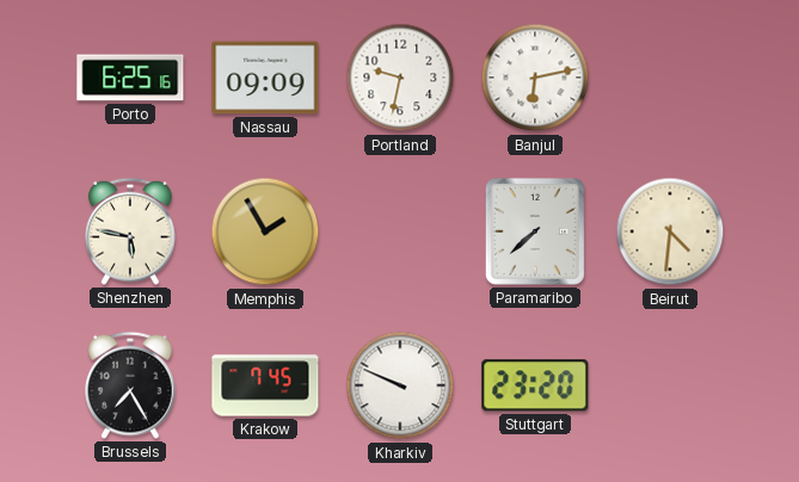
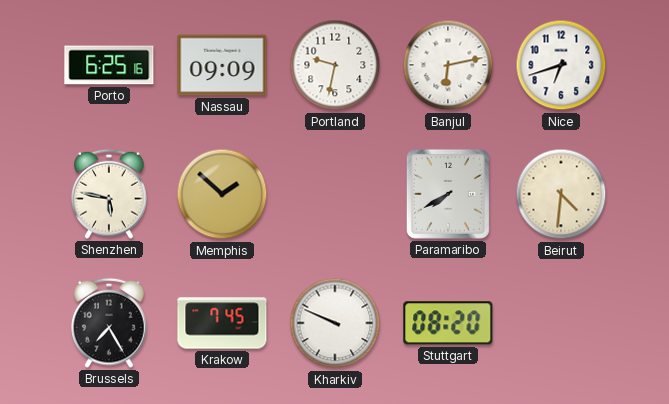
Nice: none -> 6:42
Memphis: 1:55 -> 1:52
Paramaribo: 7:38 -> 7:40
Stuttgart: 23:20 -> 08:20
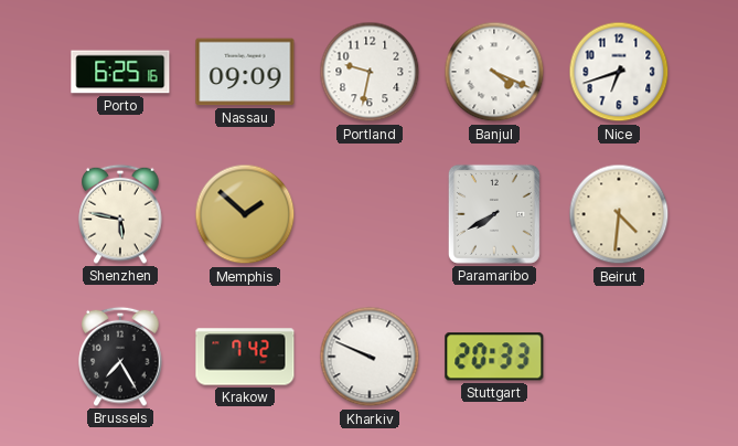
Banjul: 6:13 -> 4:19
Krakow: 7:45 -> 7:42
Stuttgart: 08:20 -> 20:33
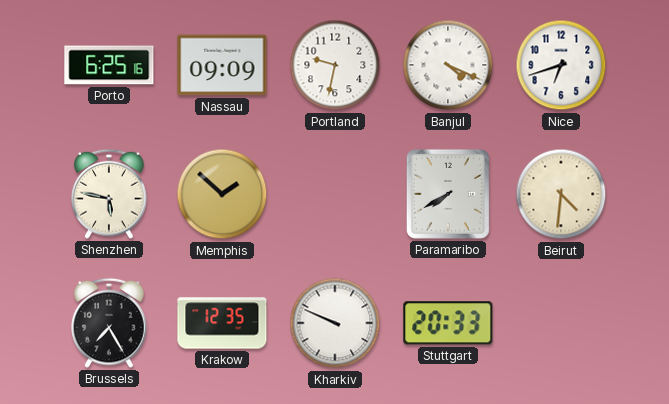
Krakow: 7:42 -> 12:35
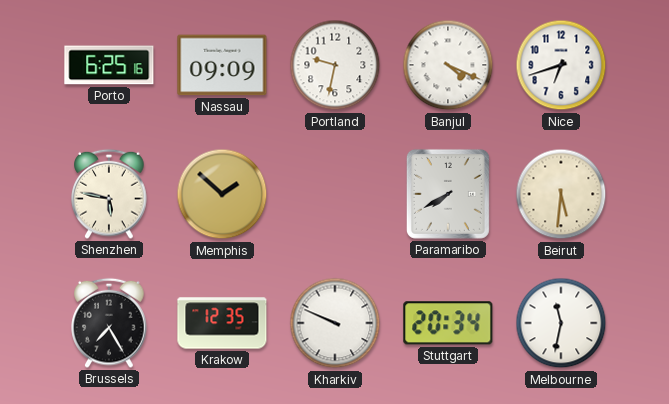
Beirut: 4:31 -> 5:31
Stuttgart: 20:33 -> 20:34
Melbourne: none -> 11:32
